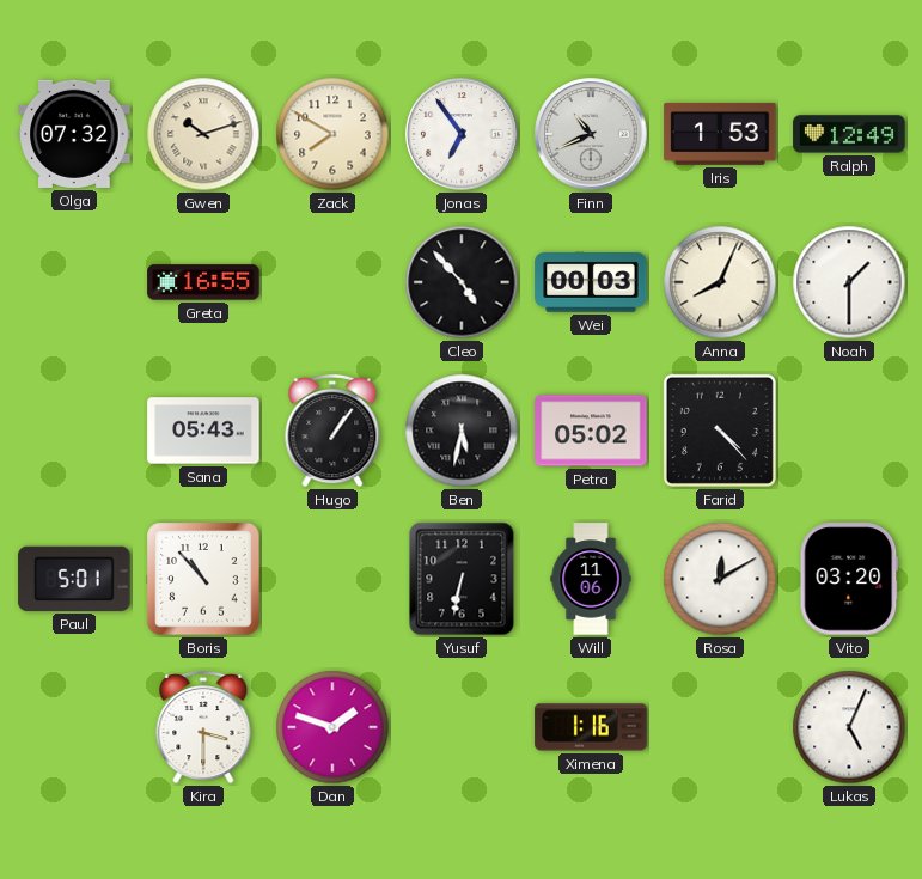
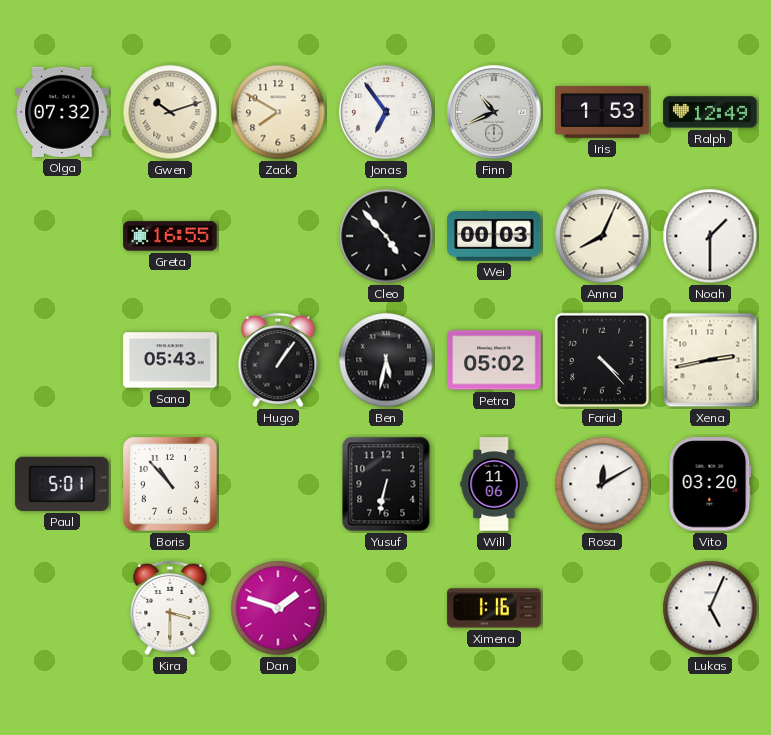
Xena: none -> 2:43
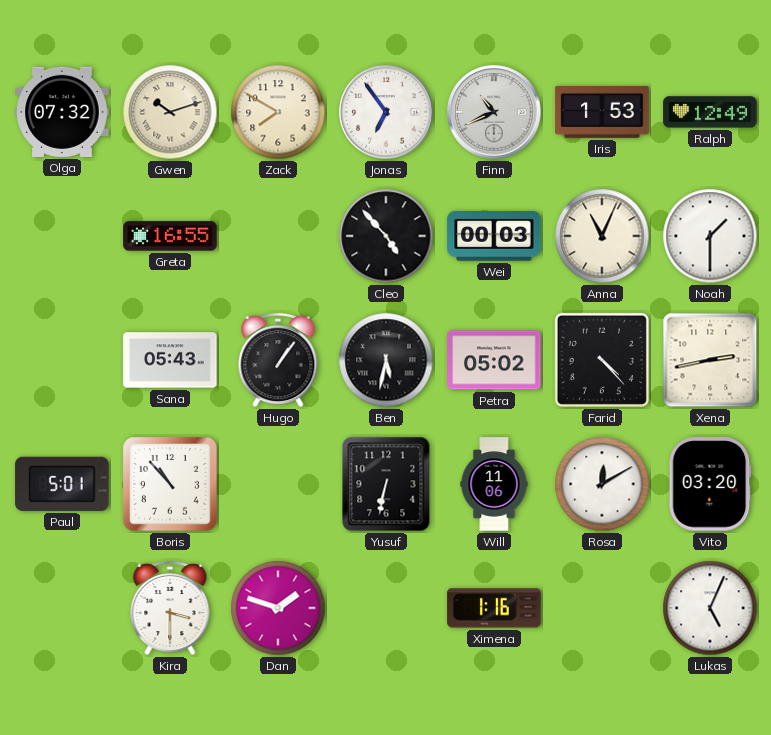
Anna: 8:04 -> 11:04
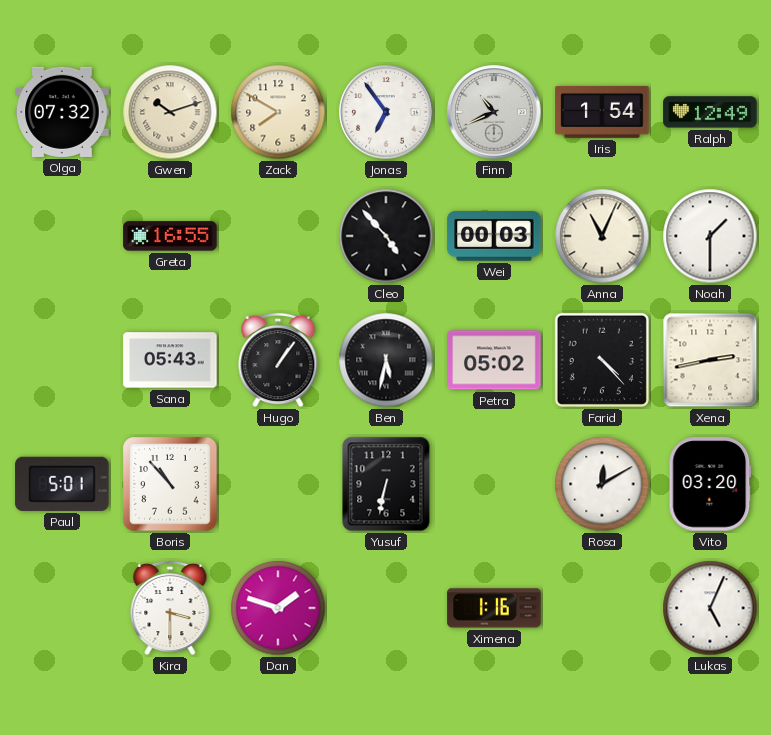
Iris: 1:53 -> 1:54
Will: 11:06 -> none
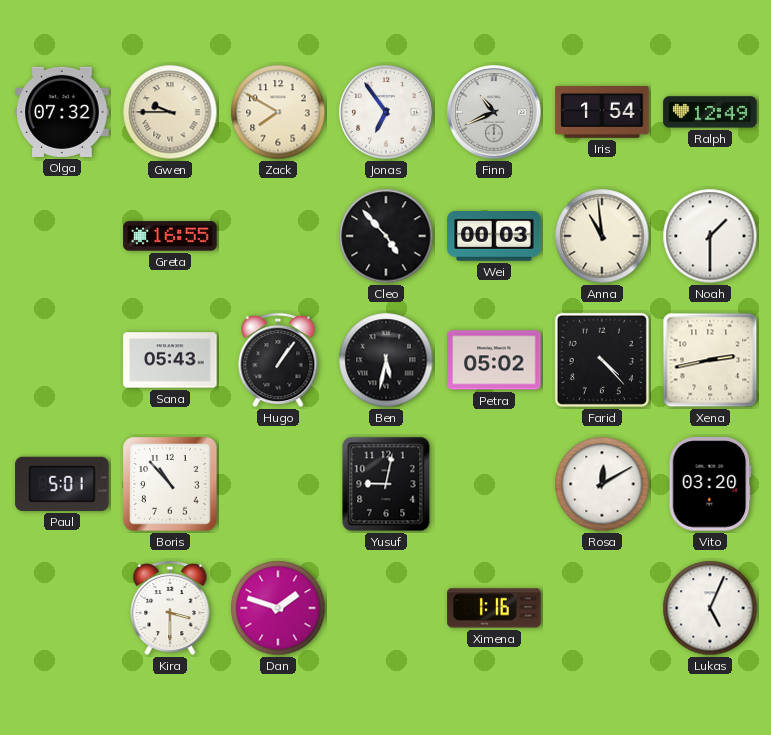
Gwen: 10:12 -> 9:45
Anna: 11:04 -> 10:59
Yusuf: 6:32 -> 9:02
